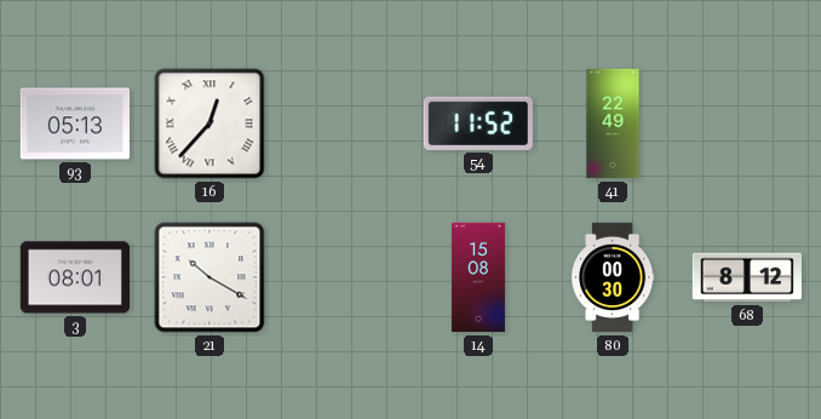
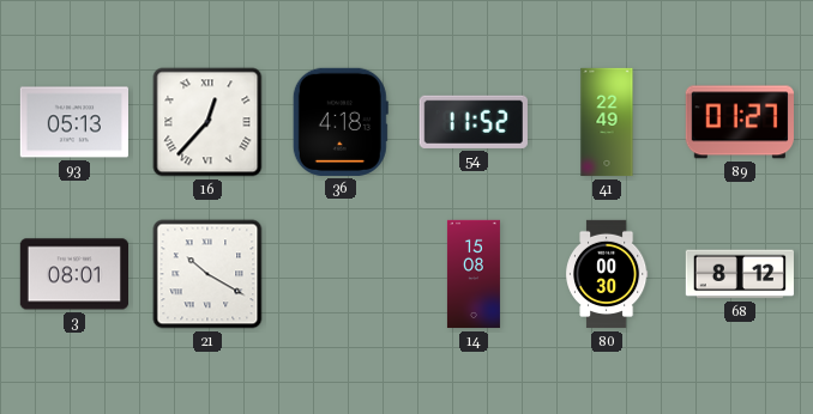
36: none -> 4:18
89: none -> 01:27
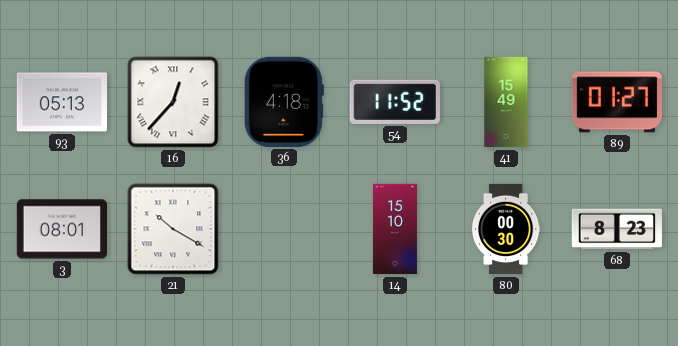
41: 22:49 -> 15:49
14: 15:08 -> 15:10
68: 8:12 -> 8:23
